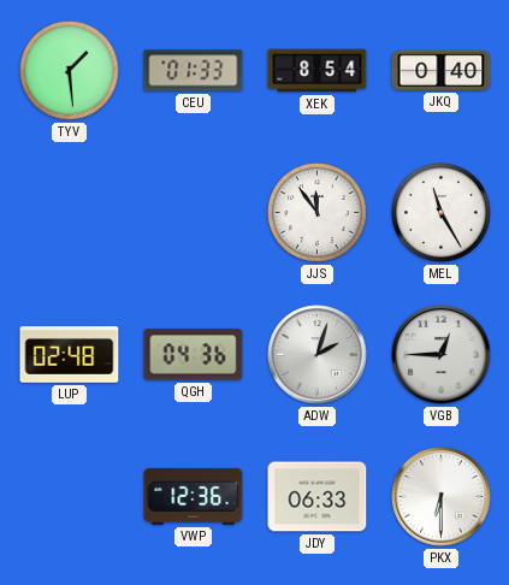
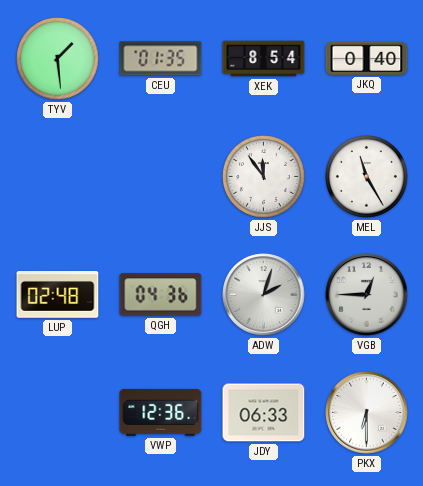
CEU: 01:33 -> 01:35
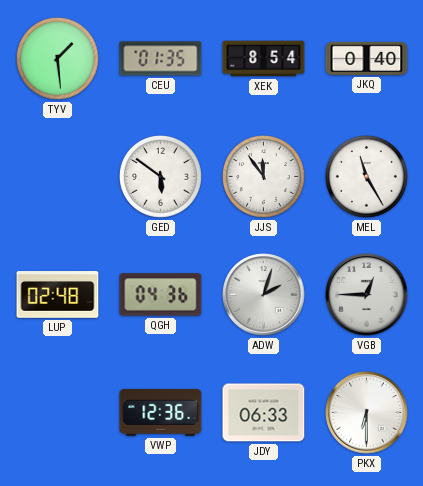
GED: none -> 5:51
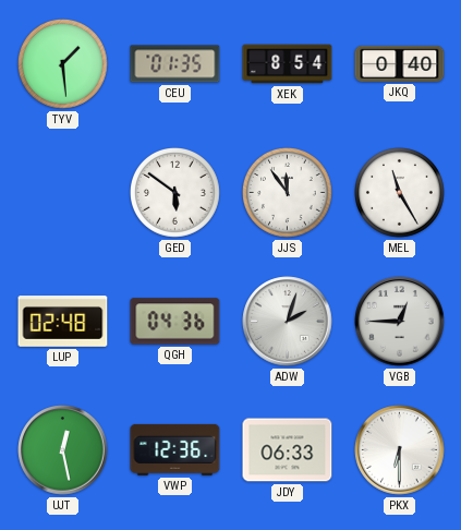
UJT: none -> 12:28
